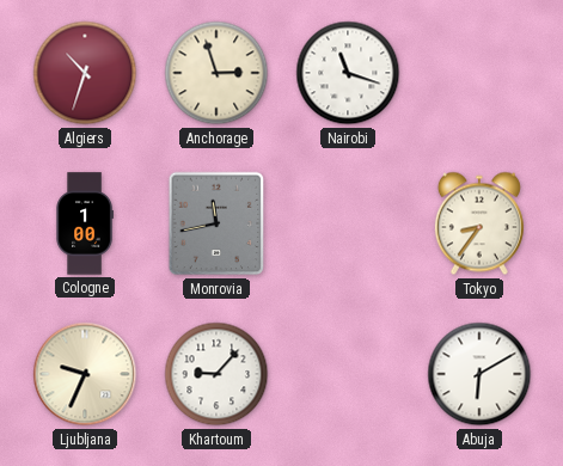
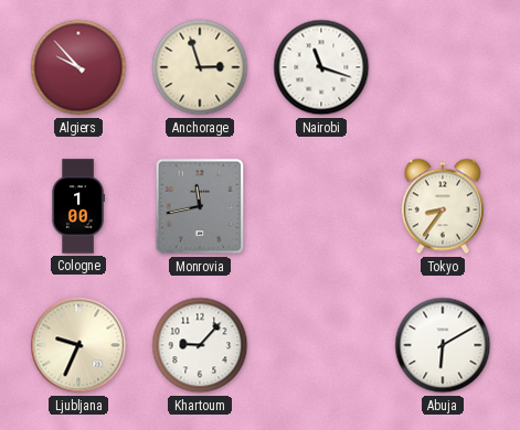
Algiers: 10:33 -> 9:53
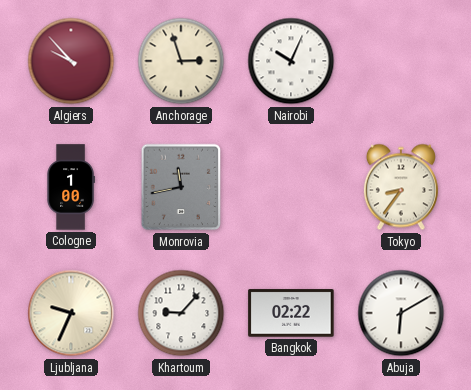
Nairobi: 11:18 -> 10:04
Bangkok: none -> 02:22
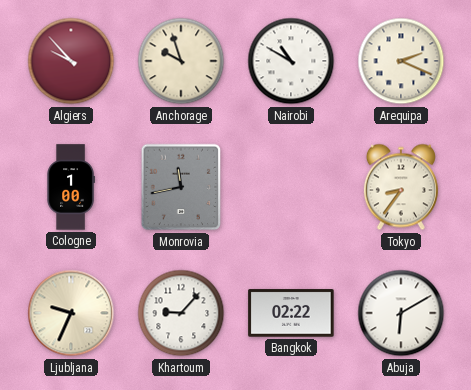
Anchorage: 2:57 -> 9:57
Nairobi: 10:04 -> 10:50
Arequipa: none -> 2:19
